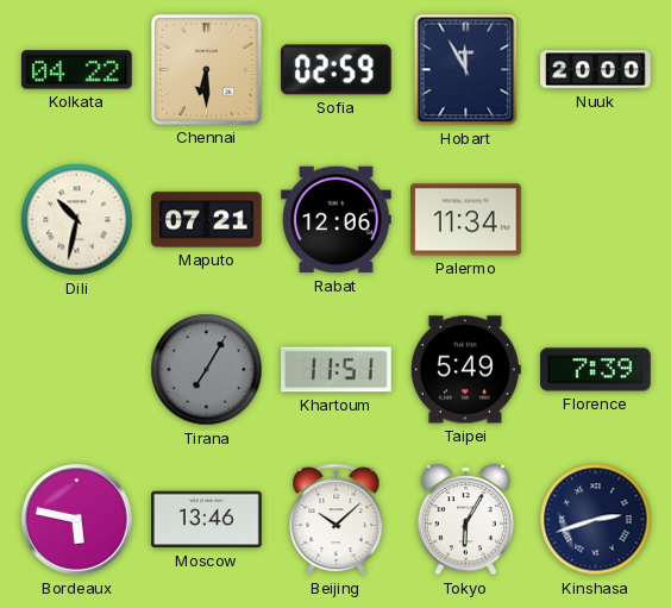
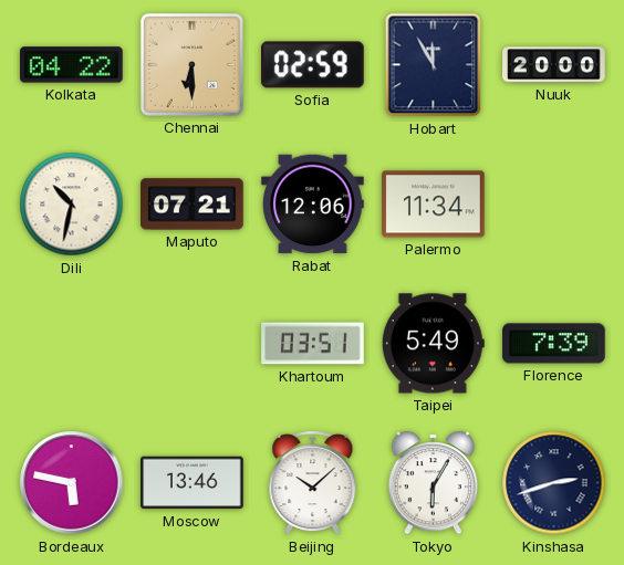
Tirana: 7:05 -> none
Khartoum: 11:51 -> 03:51
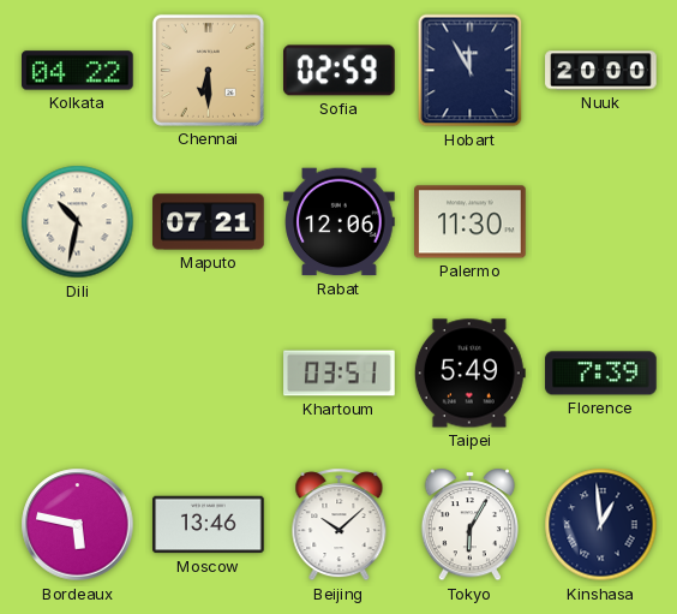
Palermo: 11:34 -> 11:30
Kinshasa: 2:42 -> 12:59
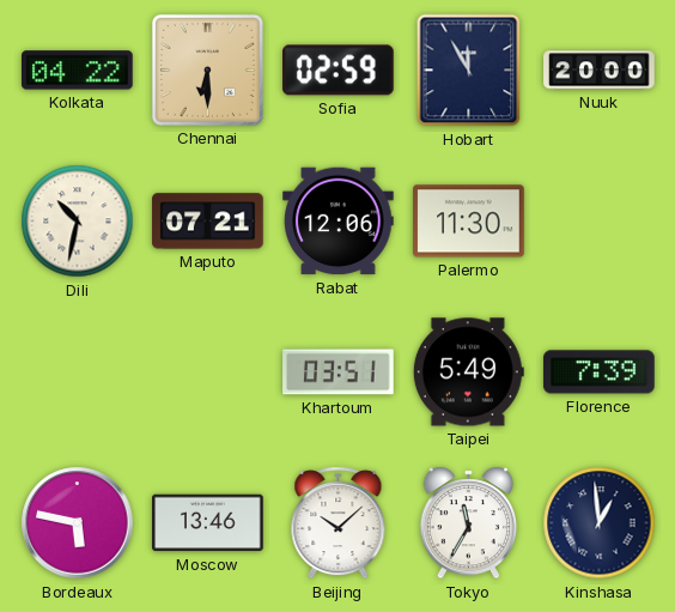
Tokyo: 6:05 -> 11:35
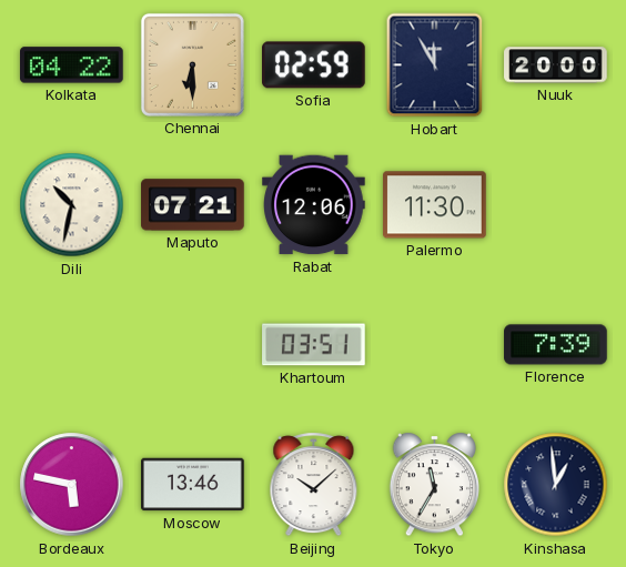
Taipei: 5:49 -> none
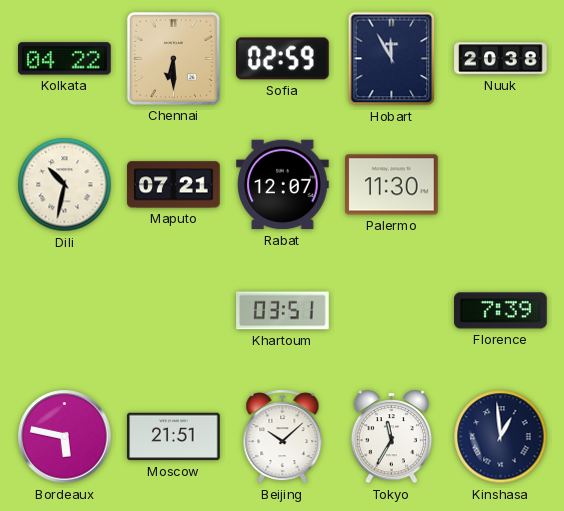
Nuuk: 20:00 -> 20:38
Rabat: 12:06 -> 12:07
Moscow: 13:46 -> 21:51
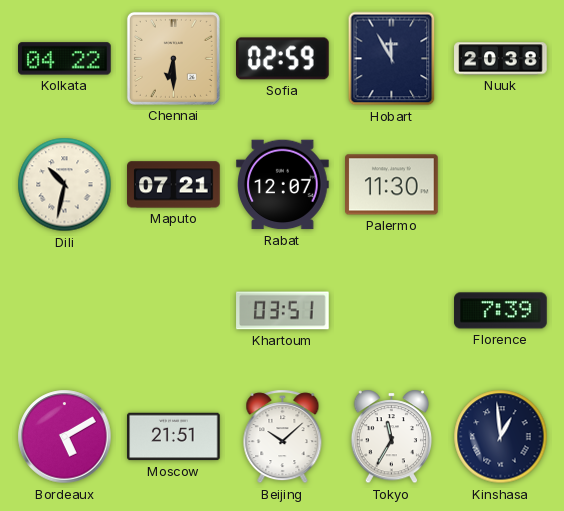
Bordeaux: 5:47 -> 5:10
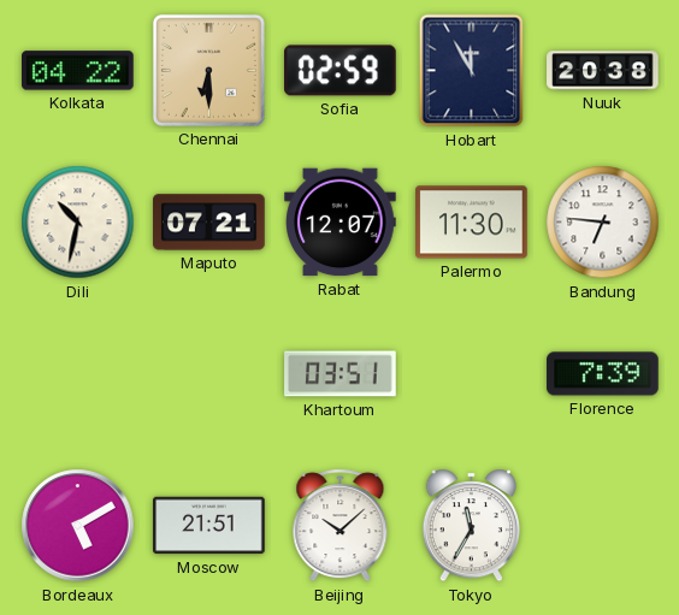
Bandung: none -> 6:46
Kinshasa: 12:59 -> none
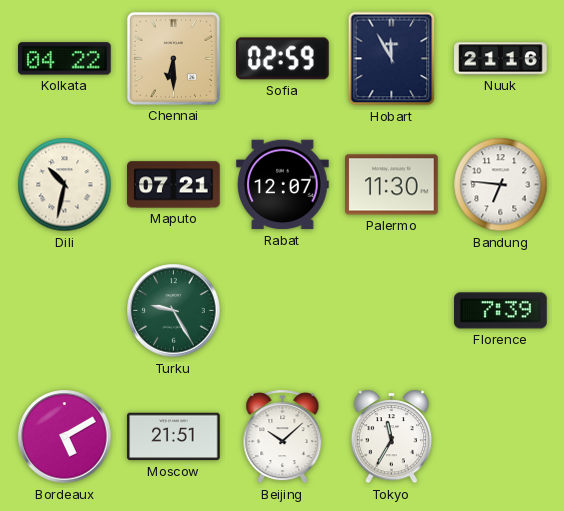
Nuuk: 20:38 -> 21:16
Turku: none -> 9:25
Khartoum: 03:51 -> none
